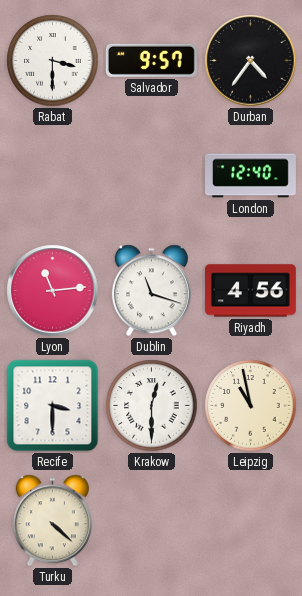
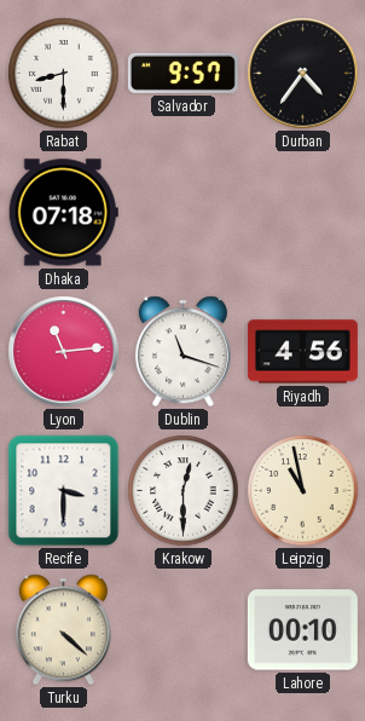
Rabat: 3:30 -> 8:30
Dhaka: none -> 07:18
London: 12:40 -> none
Lahore: none -> 00:10
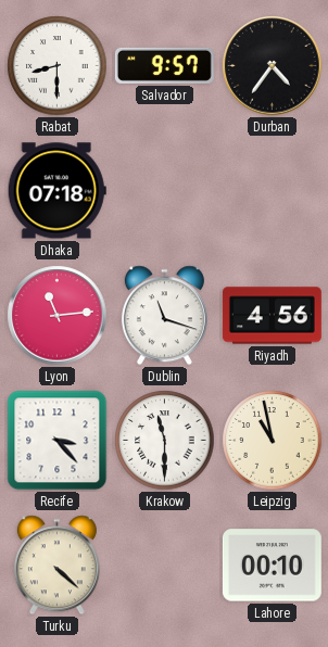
Recife: 3:30 -> 3:23
Krakow: 12:30 -> 11:30
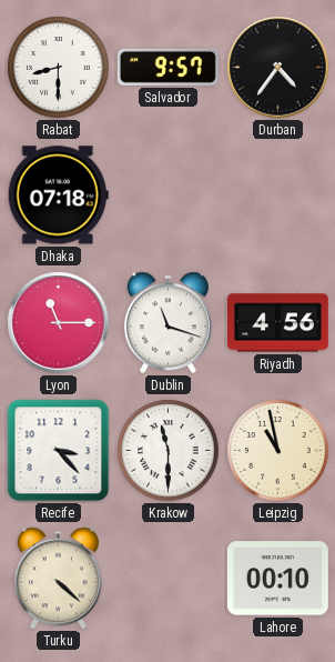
Lyon: 11:14 -> 11:15
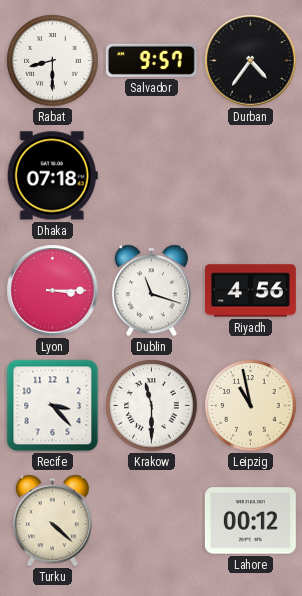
Lyon: 11:15 -> 3:15
Lahore: 00:10 -> 00:12
